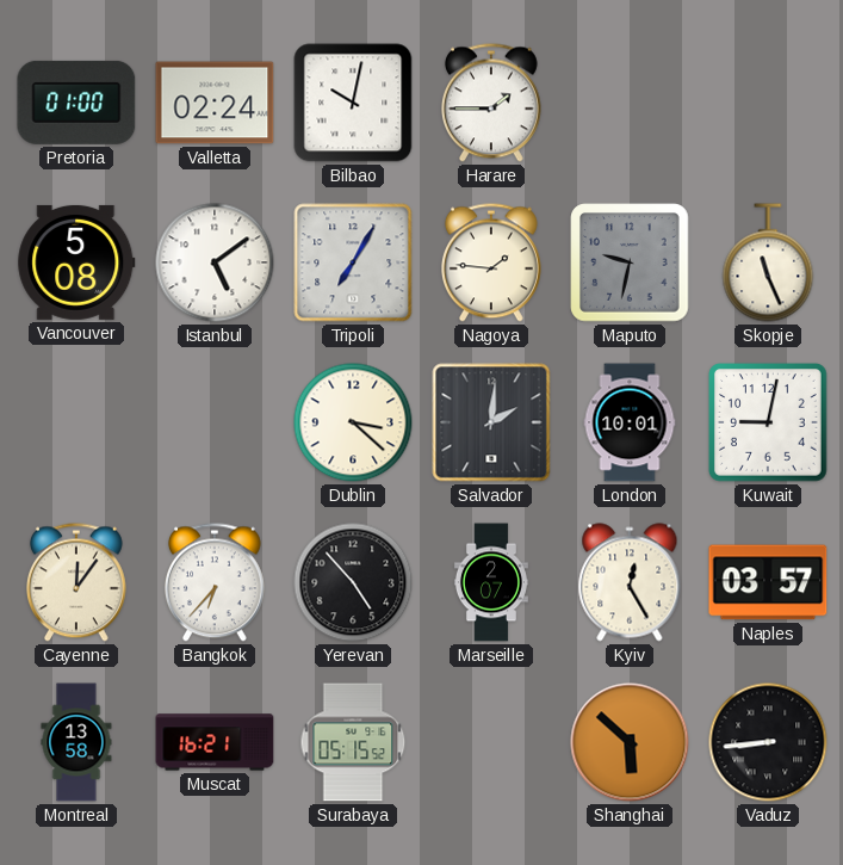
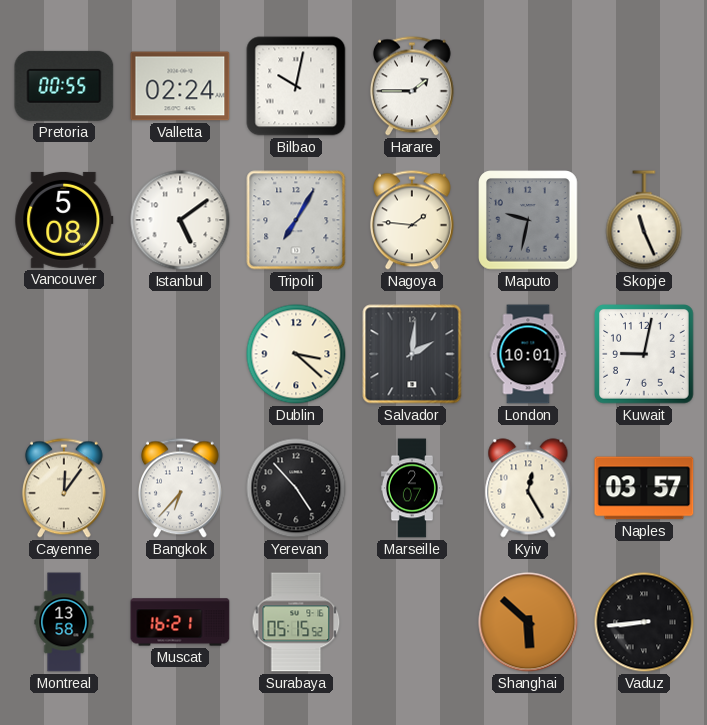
Pretoria: 01:00 -> 00:55
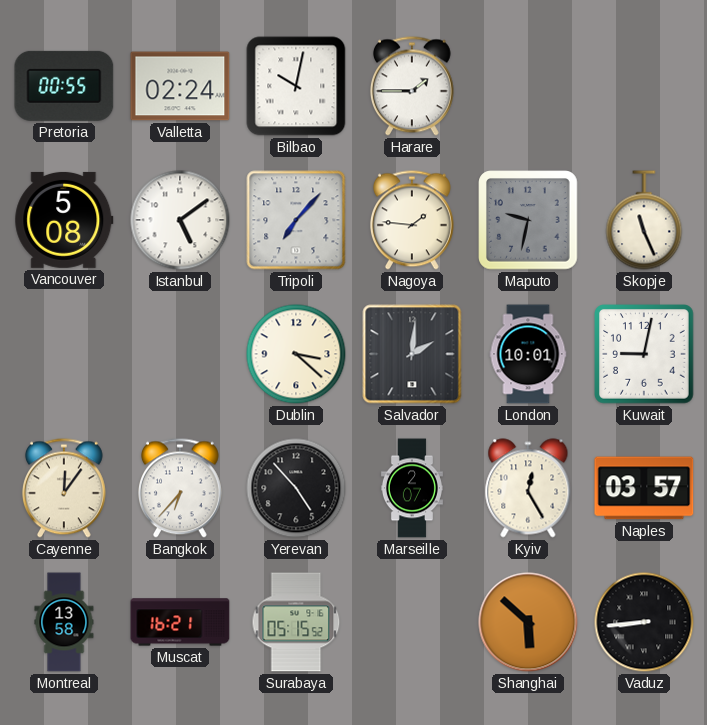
Tripoli: 7:05 -> 7:07
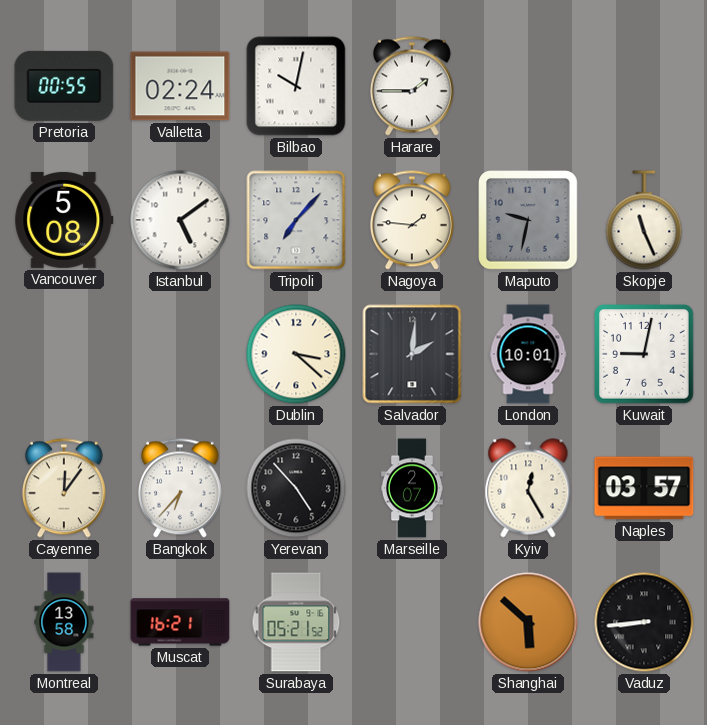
Surabaya: 05:15 -> 05:21
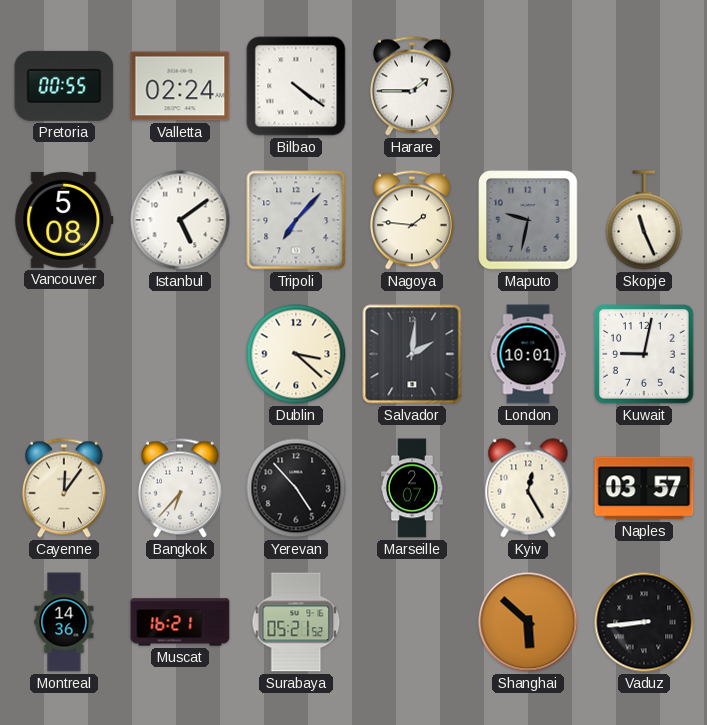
Bilbao: 10:02 -> 4:21
Montreal: 13:58 -> 14:36
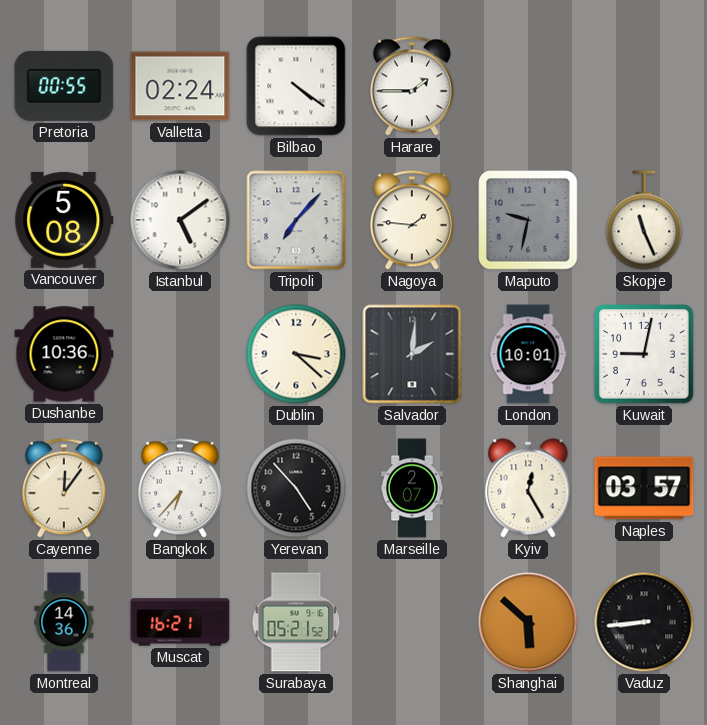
Dushanbe: none -> 10:36
